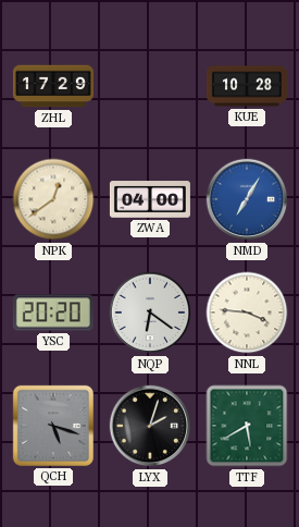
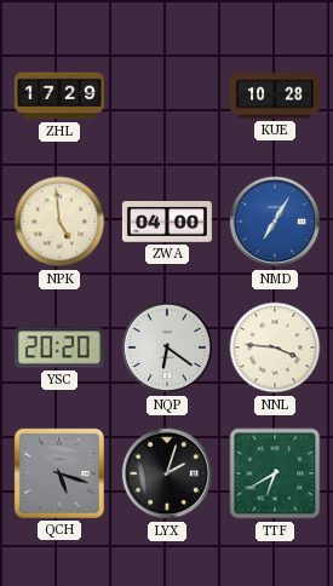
NPK: 12:39 -> 4:59
TTF: 5:40 -> 6:40
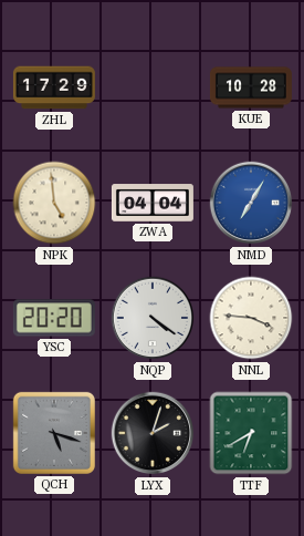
ZWA: 04:00 -> 04:04
NQP: 6:21 -> 4:21
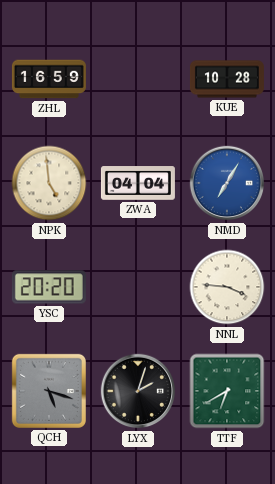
ZHL: 17:29 -> 16:59
NQP: 4:21 -> none
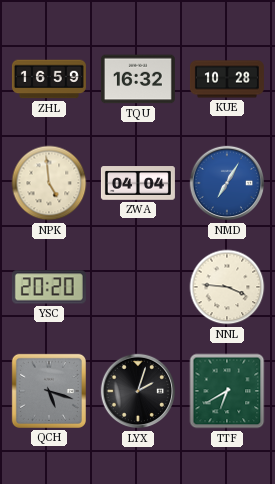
TQU: none -> 16:32
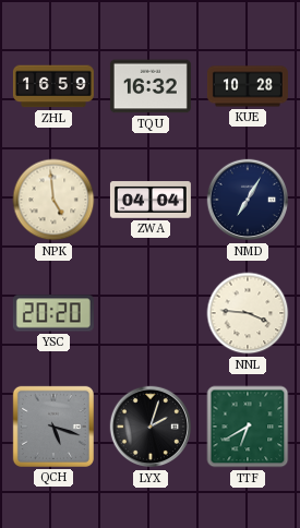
NMD dial: blue -> navy
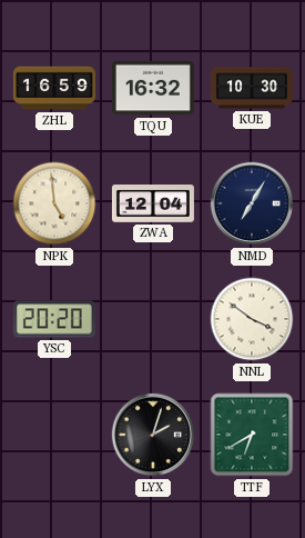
KUE: 10:28 -> 10:30
ZWA: 04:04 -> 12:04
NNL: 3:46 -> 3:51
QCH: 5:18 -> none
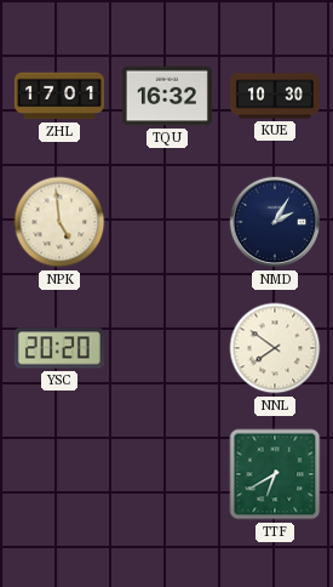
ZHL: 16:59 -> 17:01
ZWA: 12:04 -> none
NMD: 7:05 -> 2:05
NNL: 3:51 -> 7:51
LYX: 2:03 -> none
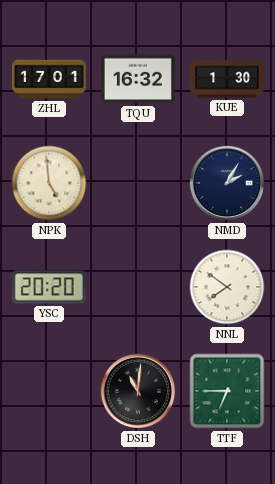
KUE: 10:30 -> 1:30
DSH: none -> 11:01
TTF: 6:40 -> 6:45
